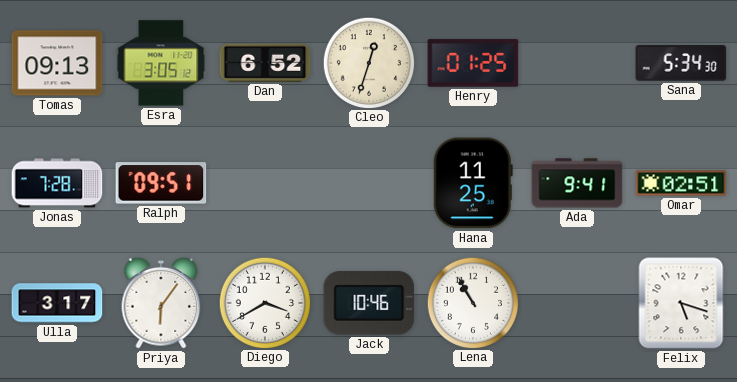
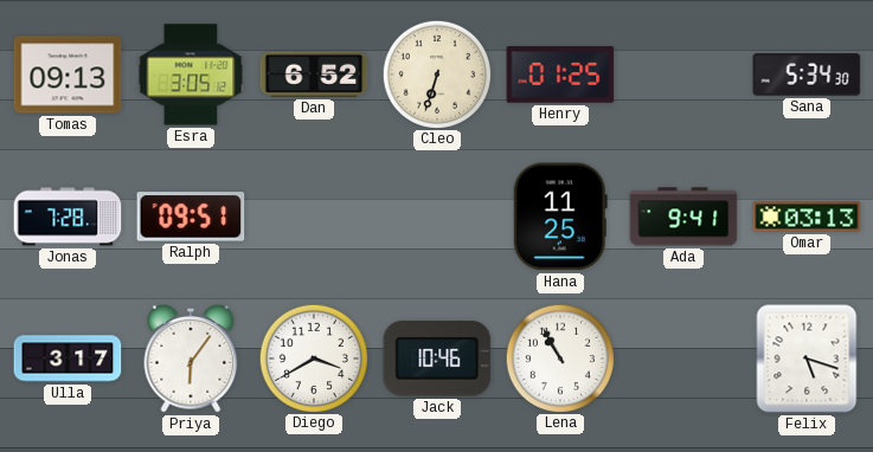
Cleo: 12:33 -> 6:33
Omar: 02:51 -> 03:13
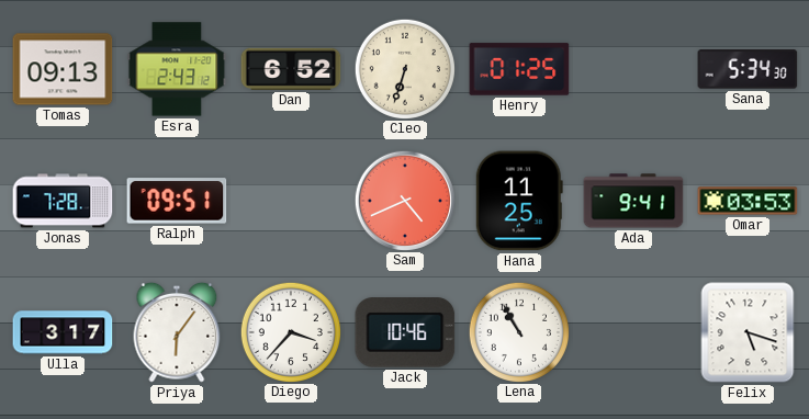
Esra: 3:05 -> 2:43
Sam: none -> 4:41
Omar: 03:13 -> 03:53
Diego: 3:40 -> 3:37
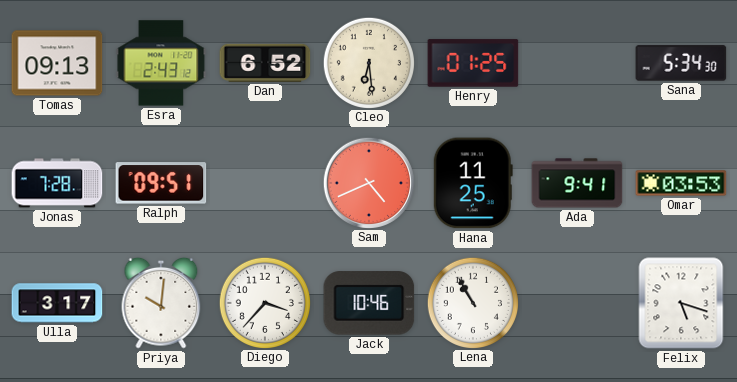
Cleo: 6:33 -> 6:29
Priya: 6:06 -> 10:01
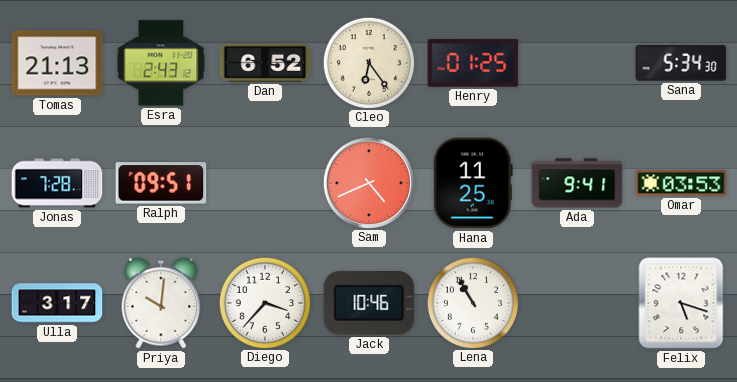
Tomas: 09:13 -> 21:13
Cleo: 6:29 -> 6:24
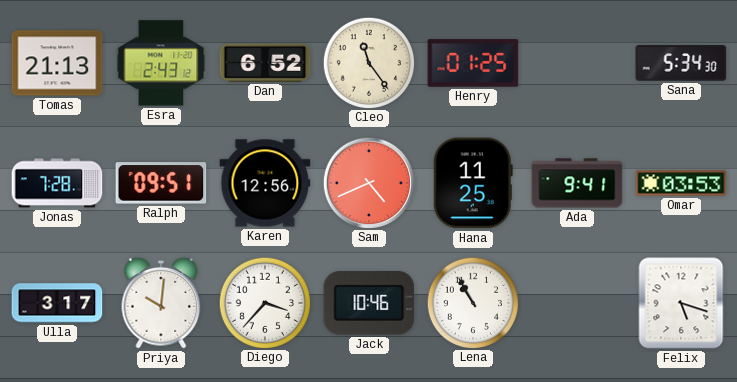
Cleo: 6:24 -> 11:24
Karen: none -> 12:56
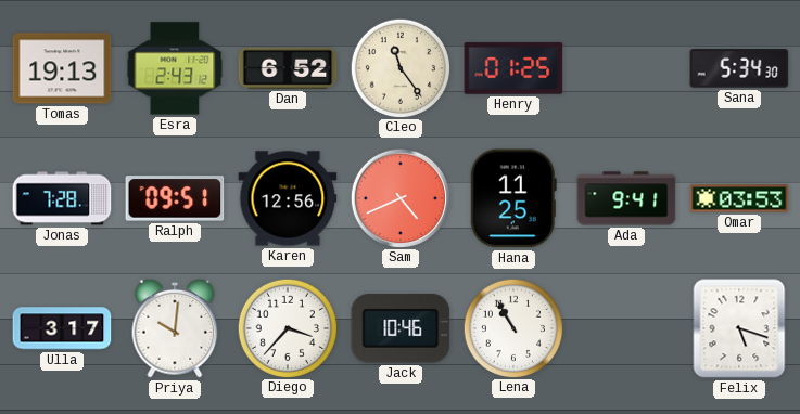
Tomas: 21:13 -> 19:13
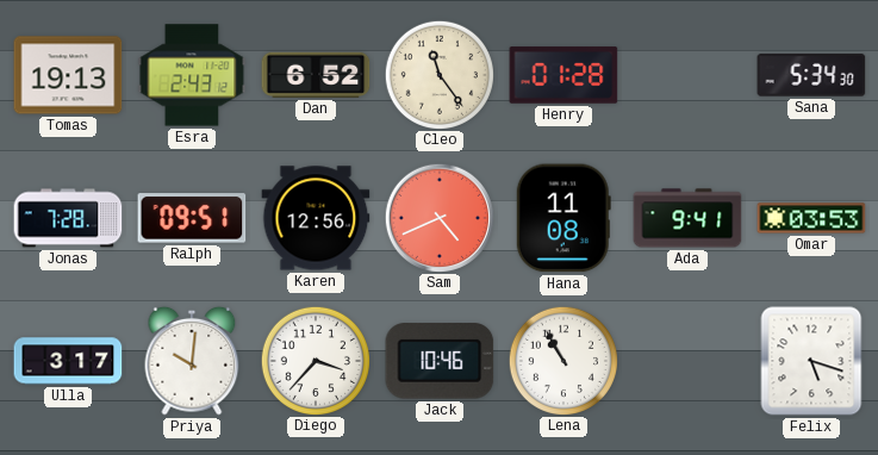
Henry: 01:25 -> 01:28
Hana: 11:25 -> 11:08
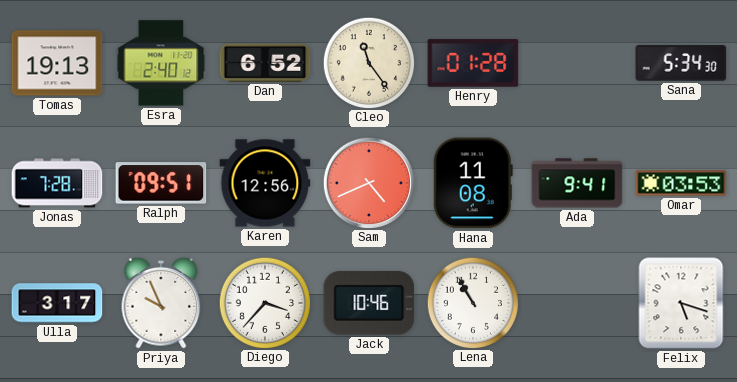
Esra: 2:43 -> 2:40
Priya: 10:01 -> 9:56
